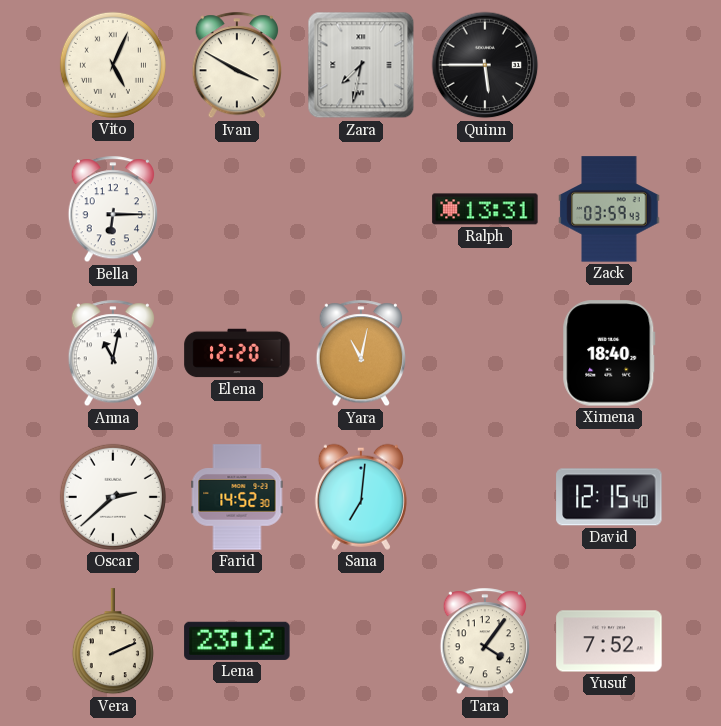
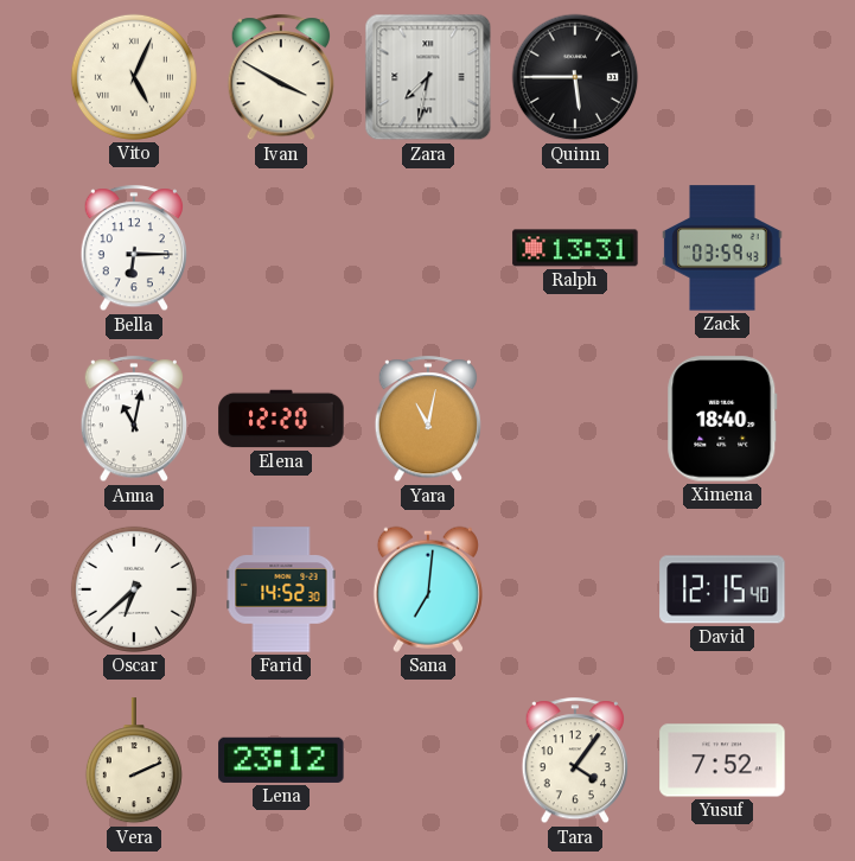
Oscar: 2:38 -> 6:38
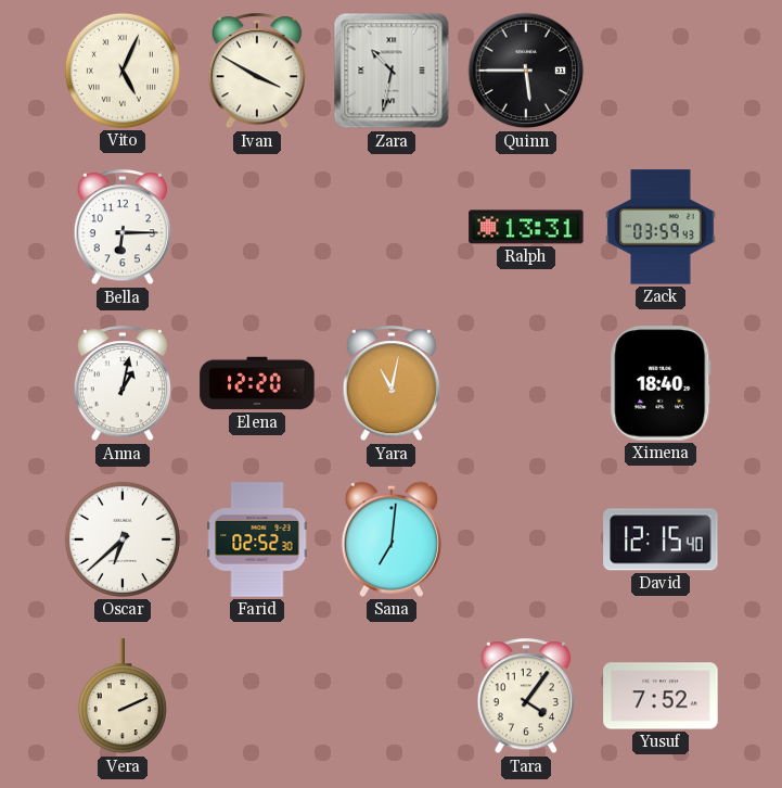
Zara: 7:32 -> 10:32
Anna: 11:02 -> 1:02
Farid: 14:52 -> 02:52
Lena: 23:12 -> none
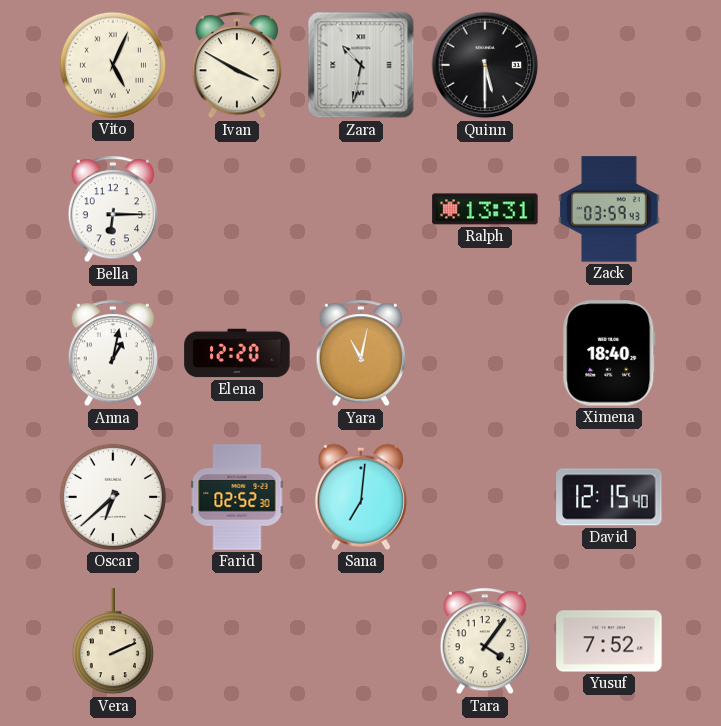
Quinn: 5:45 -> 5:30
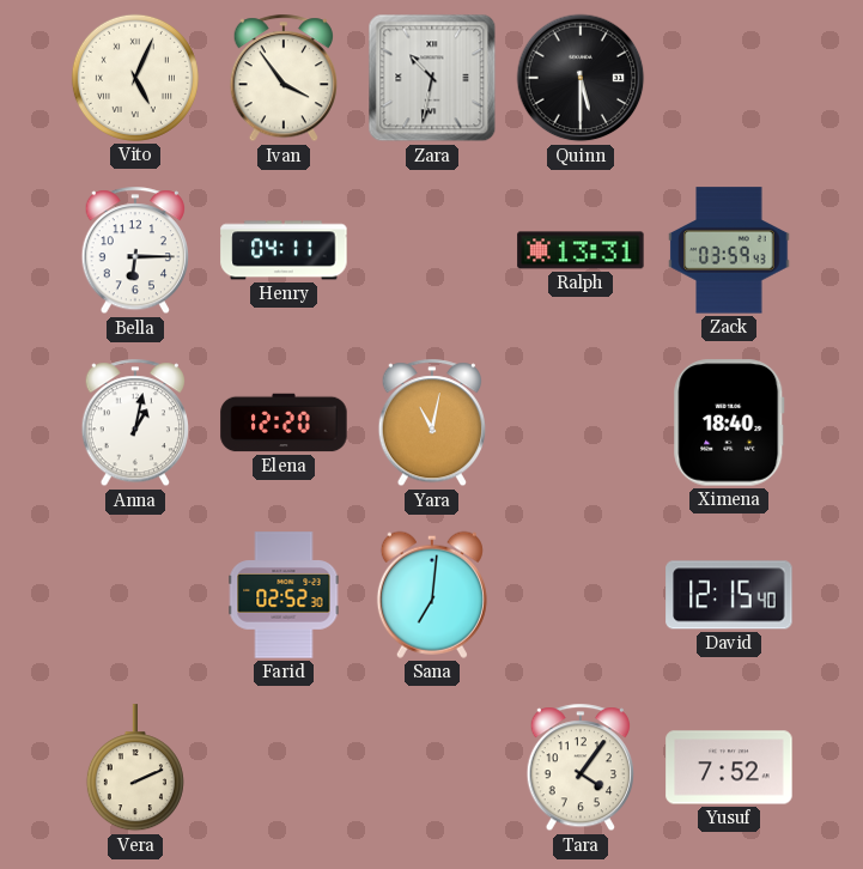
Ivan: 3:50 -> 3:54
Henry: none -> 04:11
Oscar: 6:38 -> none
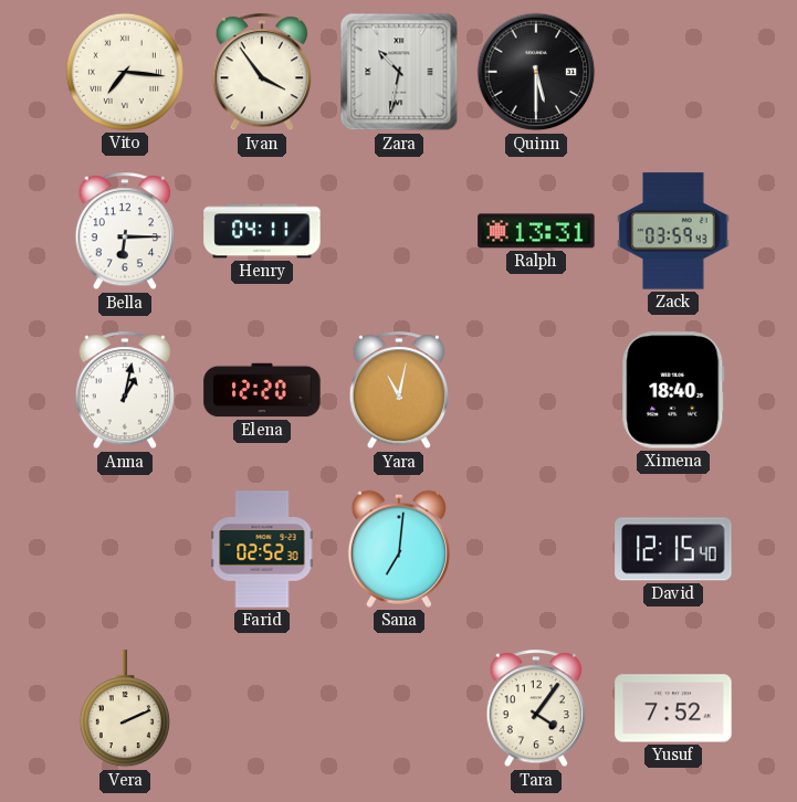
Vito: 5:04 -> 7:16
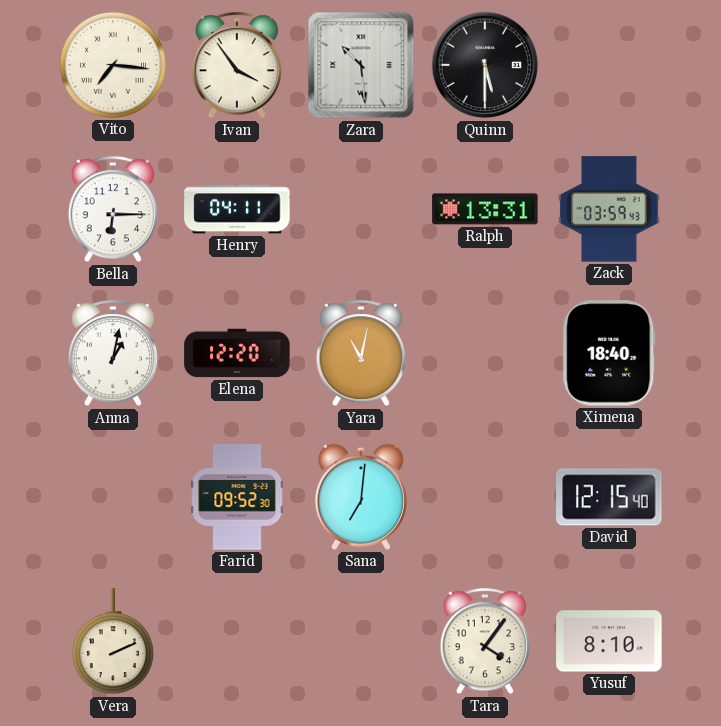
Zara: 10:32 -> 10:29
Farid: 02:52 -> 09:52
Yusuf: 7:52 -> 8:10
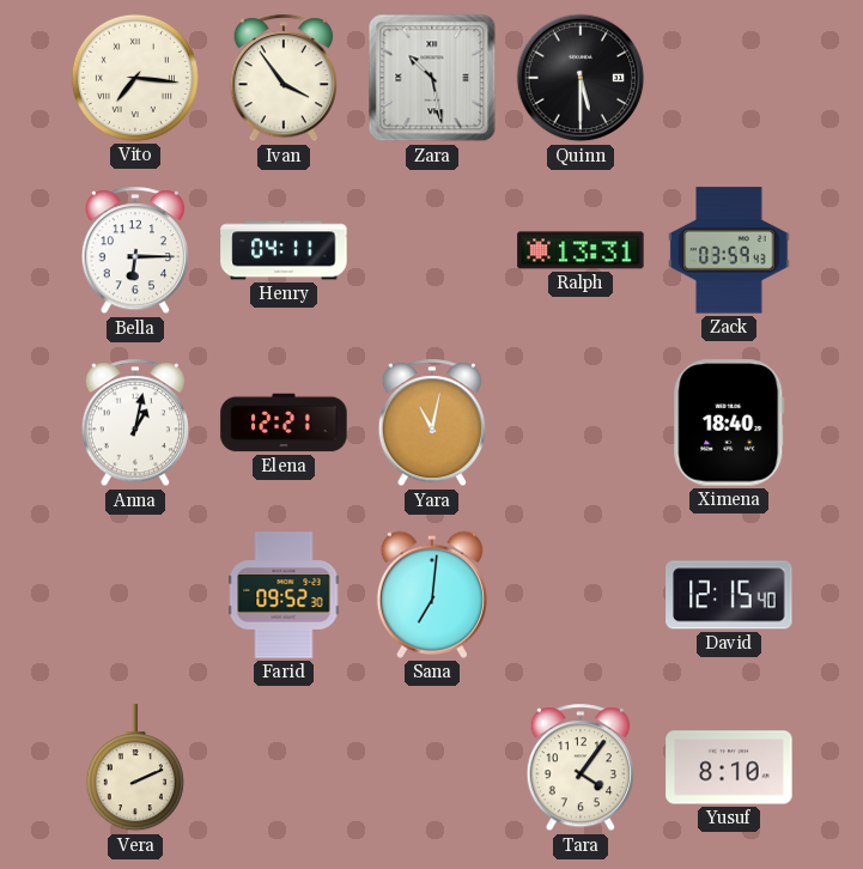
Zara: 10:29 -> 10:28
Elena: 12:20 -> 12:21
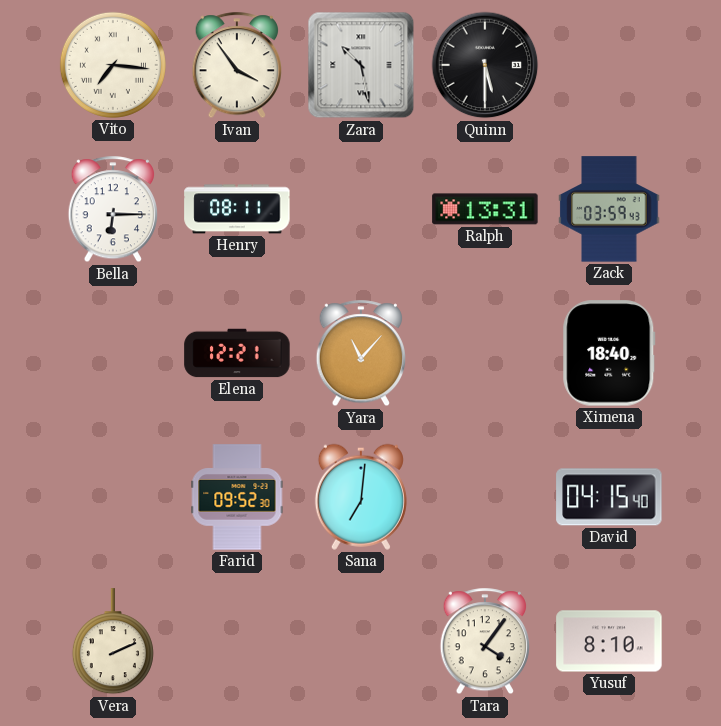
Henry: 04:11 -> 08:11
Anna: 1:02 -> none
Yara: 11:02 -> 11:07
David: 12:15 -> 04:15
